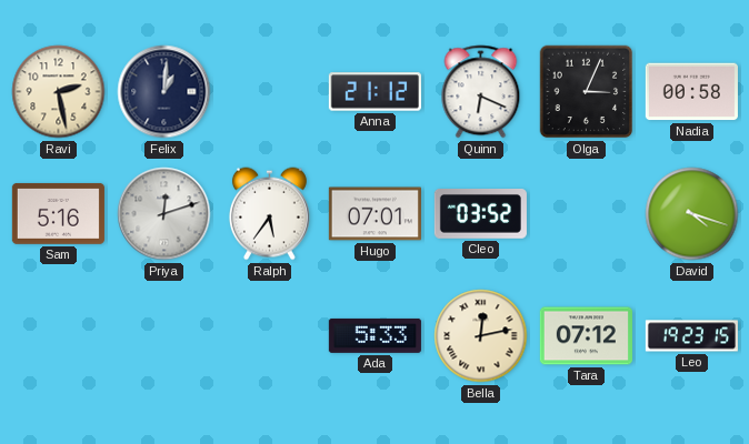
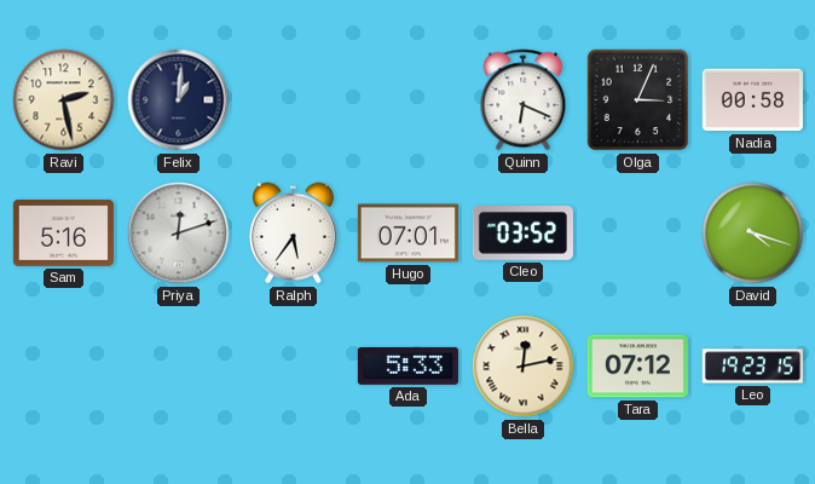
Anna: 21:12 -> none
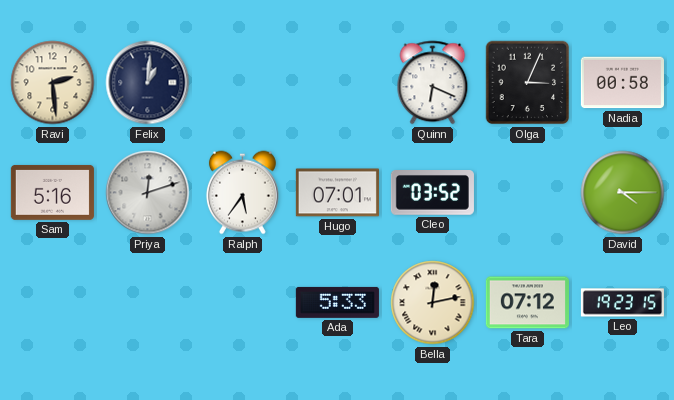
Ravi: 2:28 -> 2:29
David: 4:18 -> 4:15
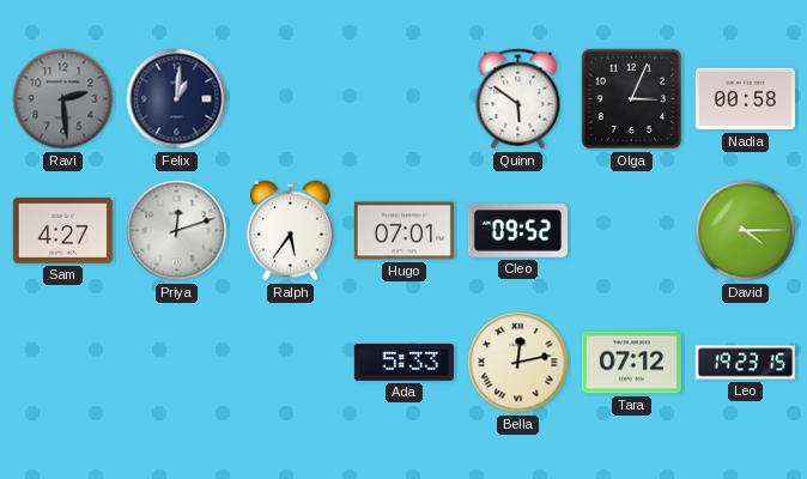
Ravi dial: cream -> grey
Quinn: 6:19 -> 5:51
Sam: 5:16 -> 4:27
Cleo: 03:52 -> 09:52
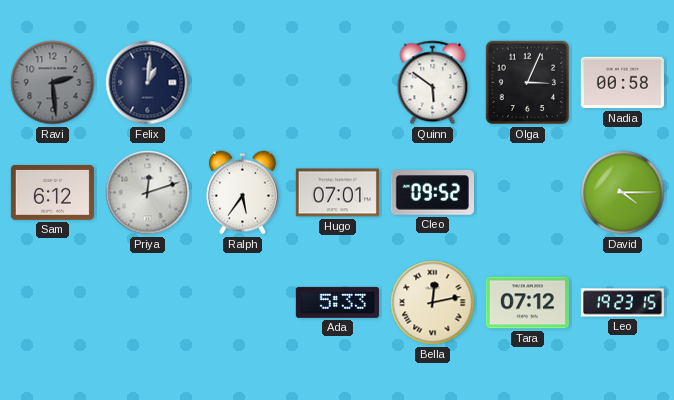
Sam: 4:27 -> 6:12
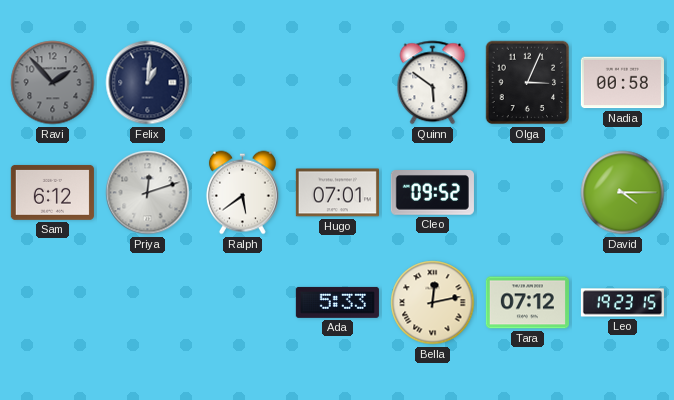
Ravi: 2:29 -> 1:53
Ralph: 5:36 -> 5:39
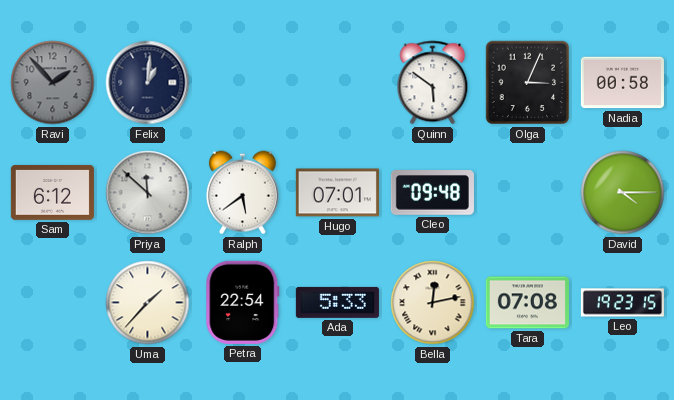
Priya: 12:12 -> 11:52
Cleo: 09:52 -> 09:48
Uma: none -> 1:37
Petra: none -> 22:54
Tara: 07:12 -> 07:08
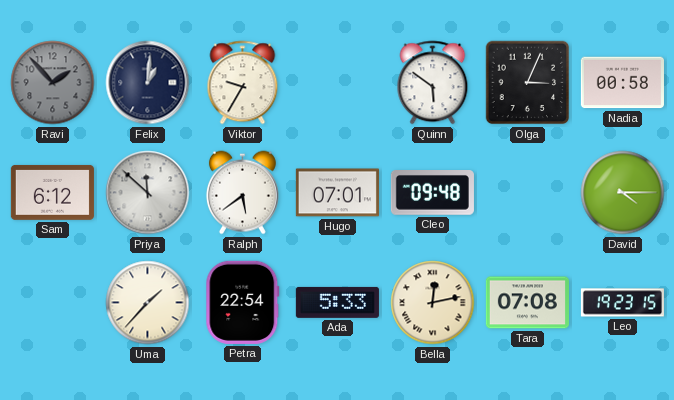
Viktor: none -> 9:35
